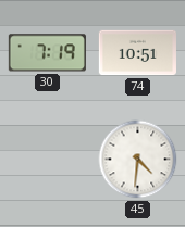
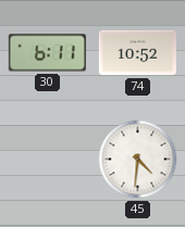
30: 7:19 -> 6:11
74: 10:51 -> 10:52
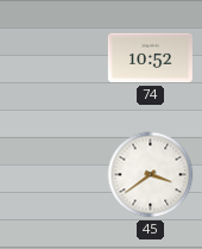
30: 6:11 -> none
45: 4:31 -> 3:39
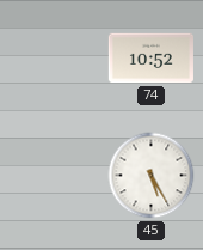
45: 3:39 -> 5:25
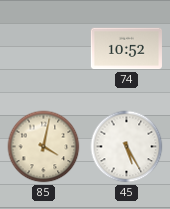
85: none -> 4:02
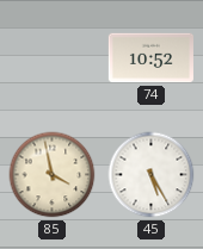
85: 4:02 -> 3:58
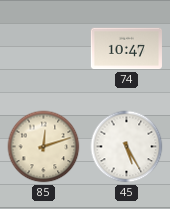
74: 10:52 -> 10:47
85: 3:58 -> 12:12
